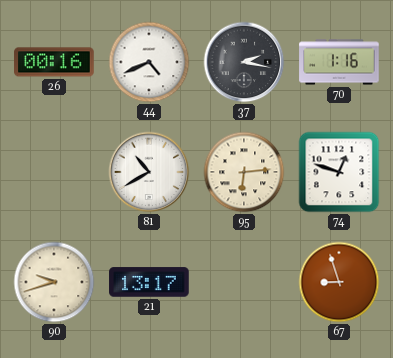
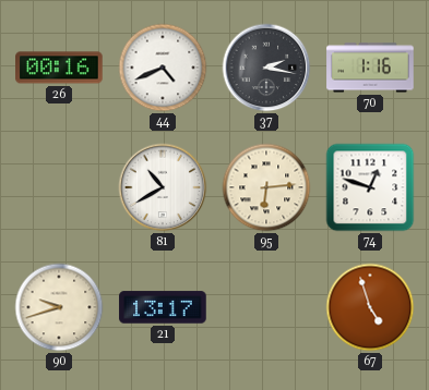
67: 8:57 -> 4:57
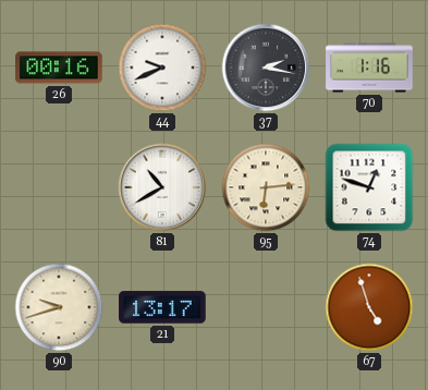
44: 4:41 -> 9:41
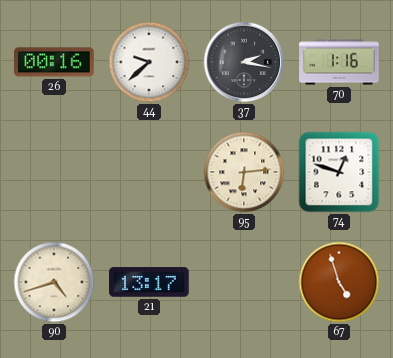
44: 9:41 -> 9:38
81: 10:40 -> none
90: 9:42 -> 4:42
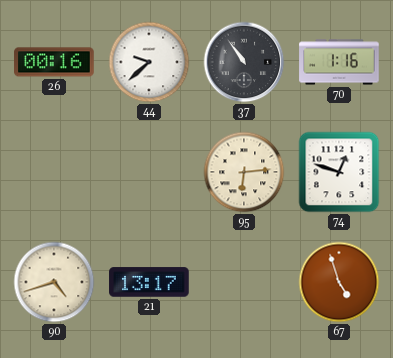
37: 2:17 -> 10:54
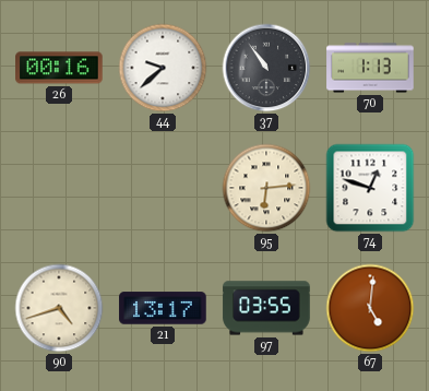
70: 1:16 -> 1:13
97: none -> 03:55
67: 4:57 -> 5:01
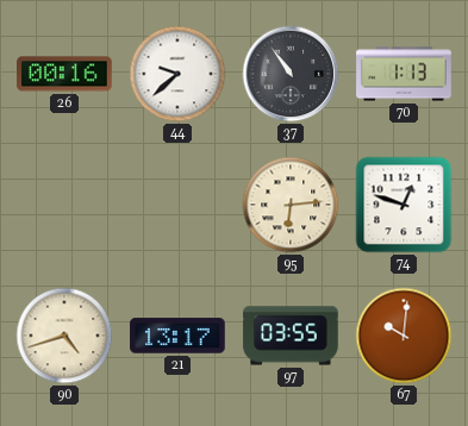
67: 5:01 -> 10:01
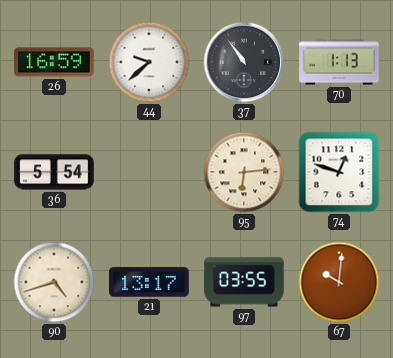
26: 00:16 -> 16:59
36: none -> 5:54
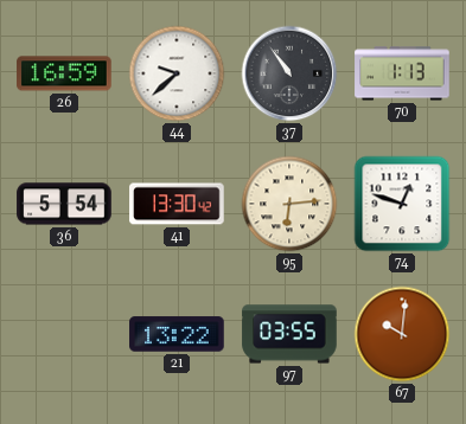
41: none -> 13:30
90: 4:42 -> none
21: 13:17 -> 13:22
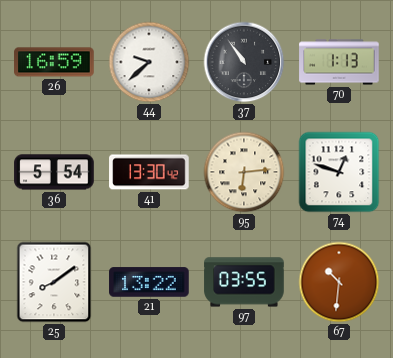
25: none -> 8:09
67: 10:01 -> 10:31
